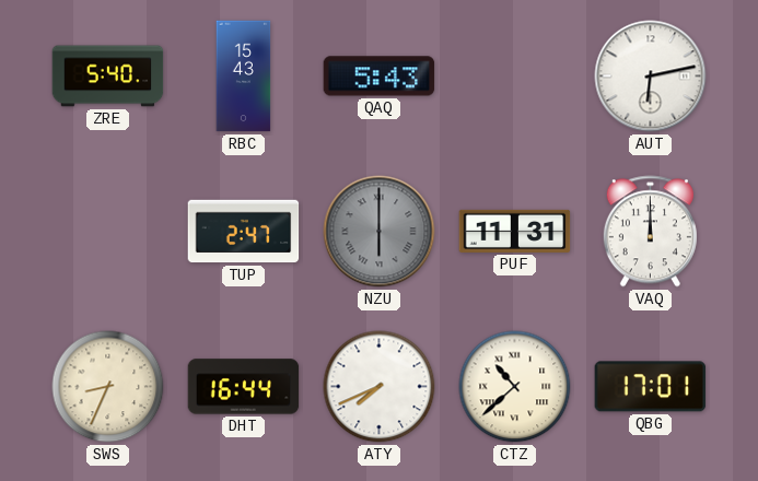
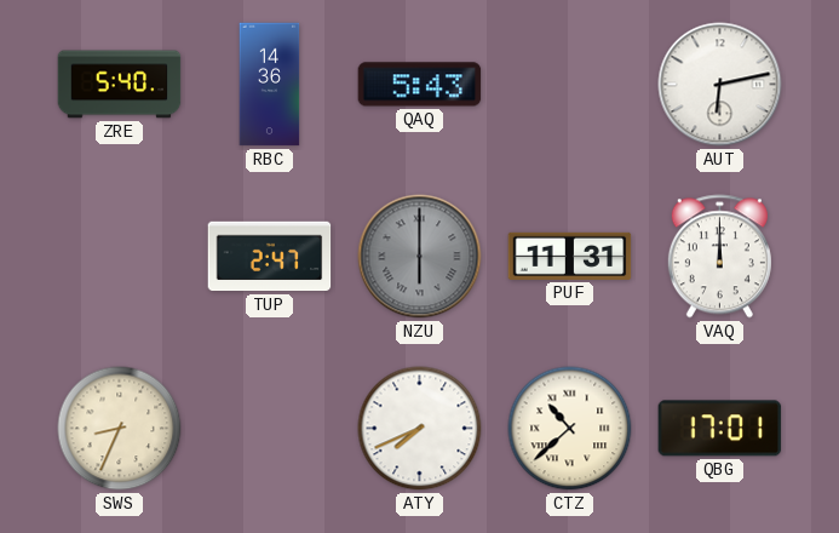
RBC: 15:43 -> 14:36
DHT: 16:44 -> none
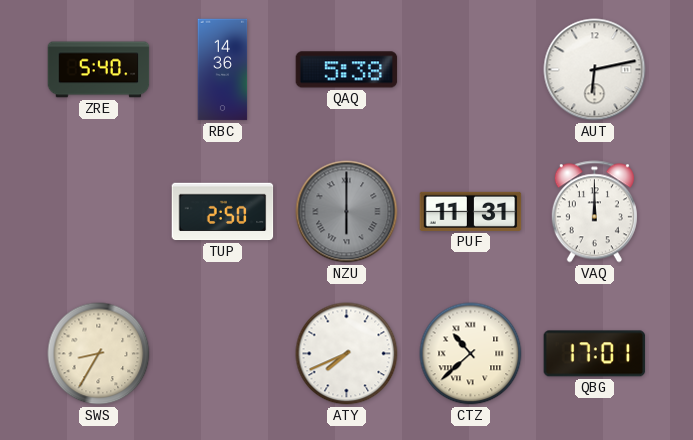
QAQ: 5:43 -> 5:38
TUP: 2:47 -> 2:50
SWS: 8:34 -> 8:35
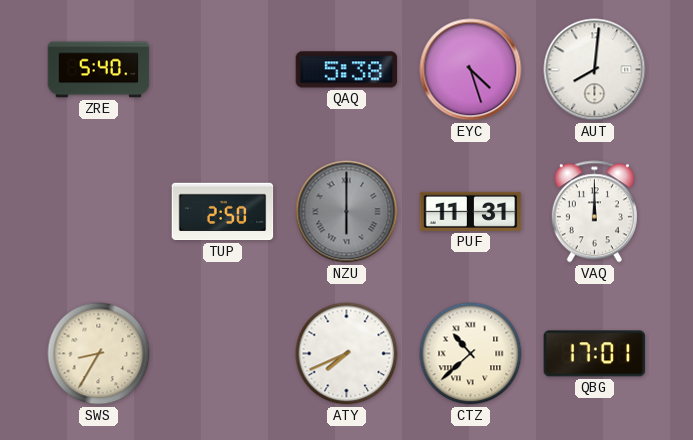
RBC: 14:36 -> none
EYC: none -> 4:27
AUT: 6:13 -> 8:01
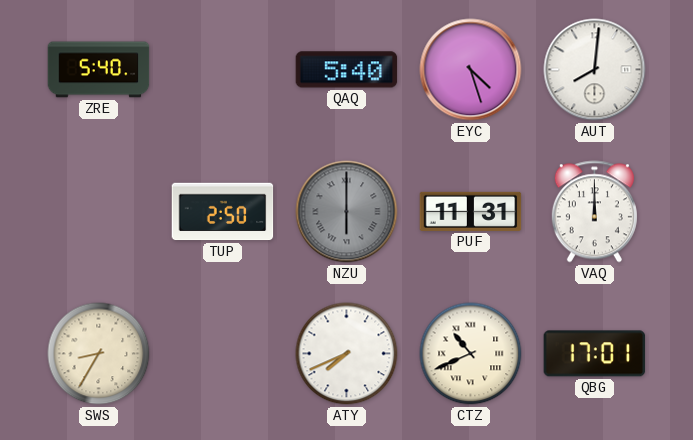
QAQ: 5:38 -> 5:40
CTZ: 10:38 -> 10:41
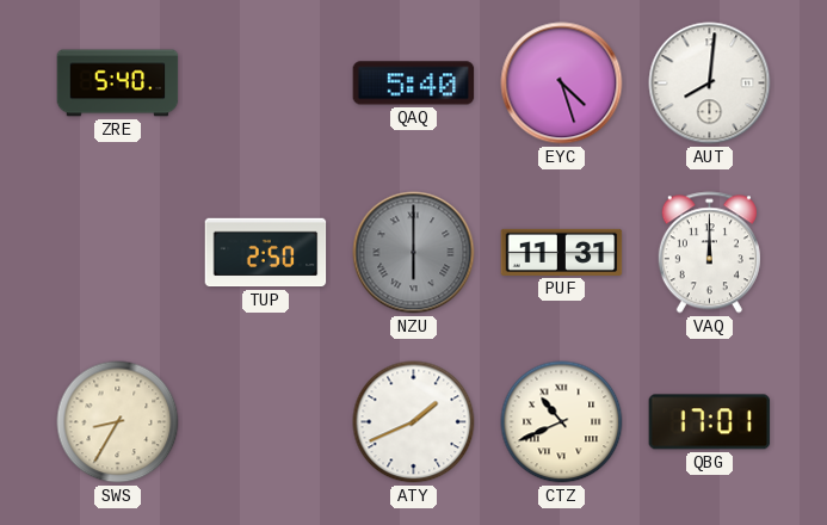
ATY: 7:41 -> 1:41
